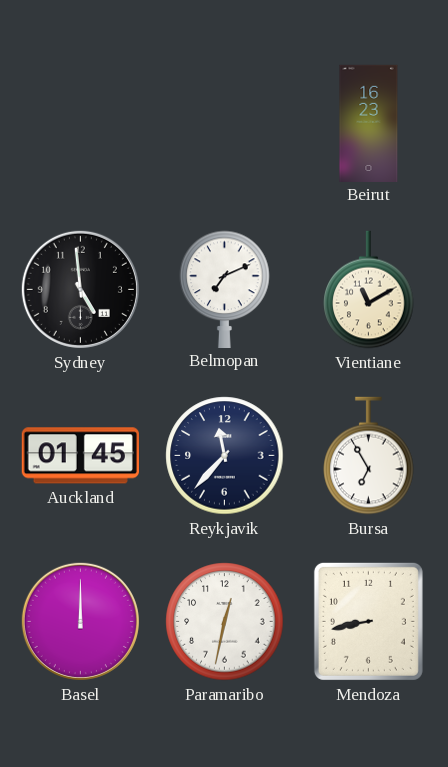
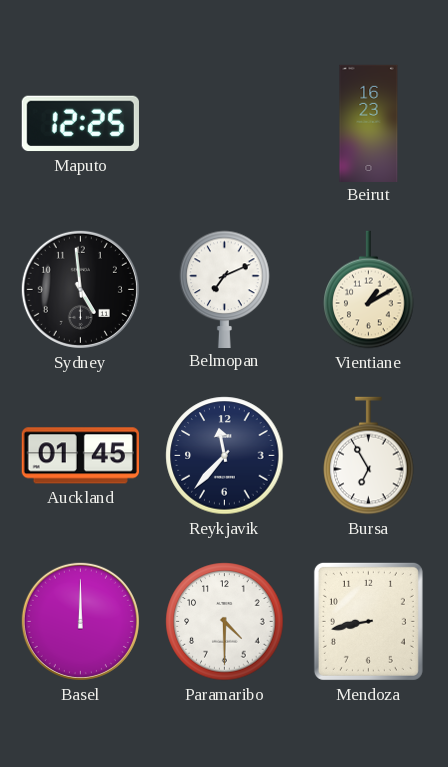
Maputo: none -> 12:25
Vientiane: 11:10 -> 1:10
Paramaribo: 12:32 -> 4:30
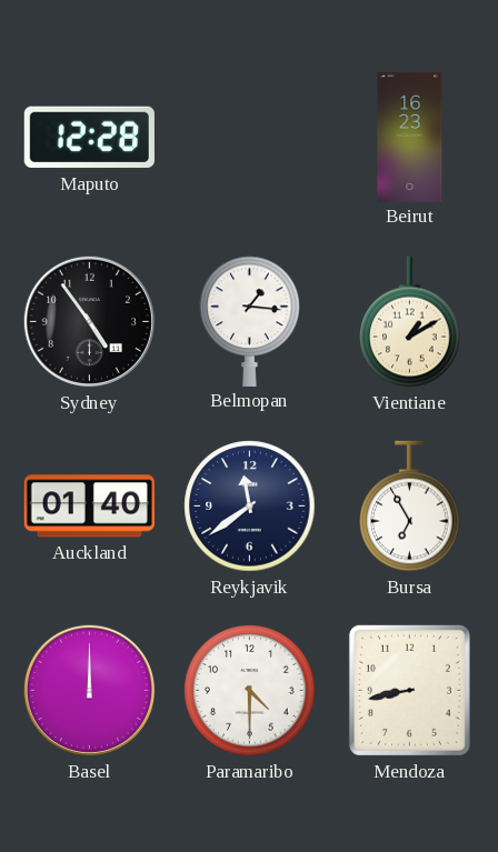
Maputo: 12:25 -> 12:28
Sydney: 4:59 -> 4:54
Belmopan: 7:11 -> 1:16
Auckland: 01:45 -> 01:40
Reykjavik: 11:37 -> 11:39
